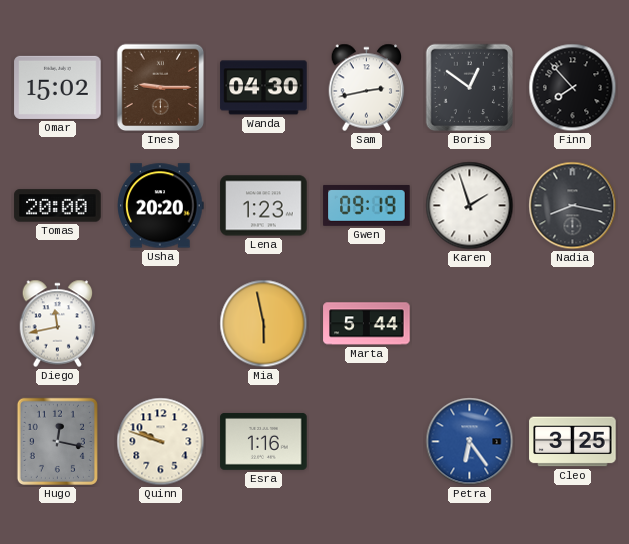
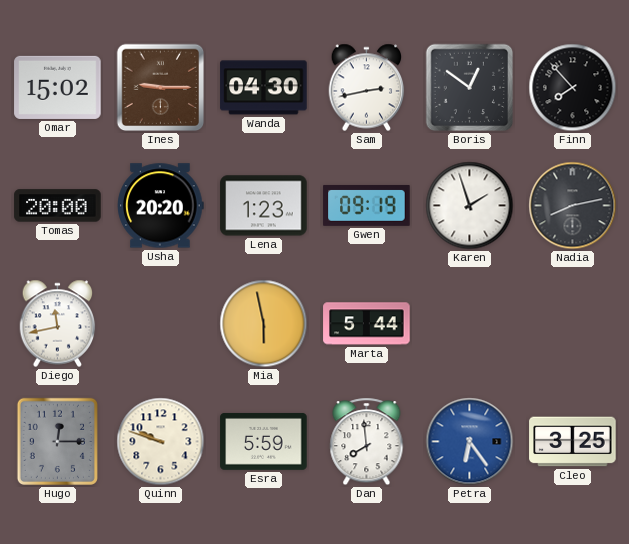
Nadia: 8:17 -> 8:13
Hugo: 12:17 -> 12:15
Esra: 1:16 -> 5:59
Dan: none -> 7:59
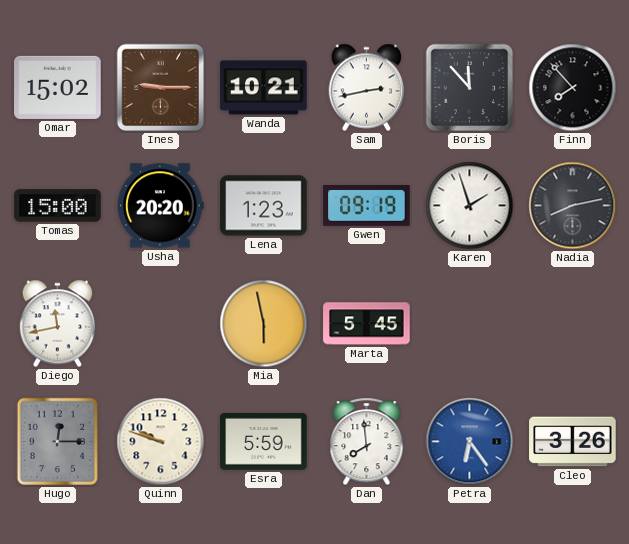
Wanda: 04:30 -> 10:21
Boris: 12:51 -> 11:53
Tomas: 20:00 -> 15:00
Marta: 5:44 -> 5:45
Cleo: 3:25 -> 3:26
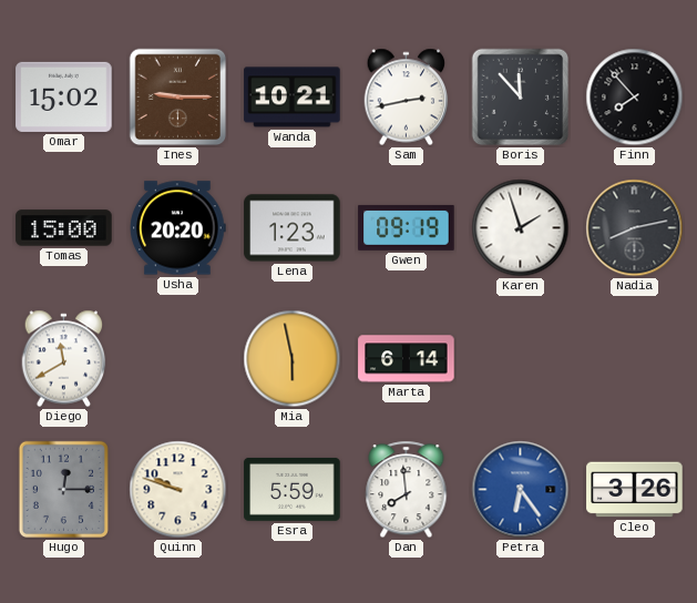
Diego: 11:43 -> 11:40
Marta: 5:45 -> 6:14
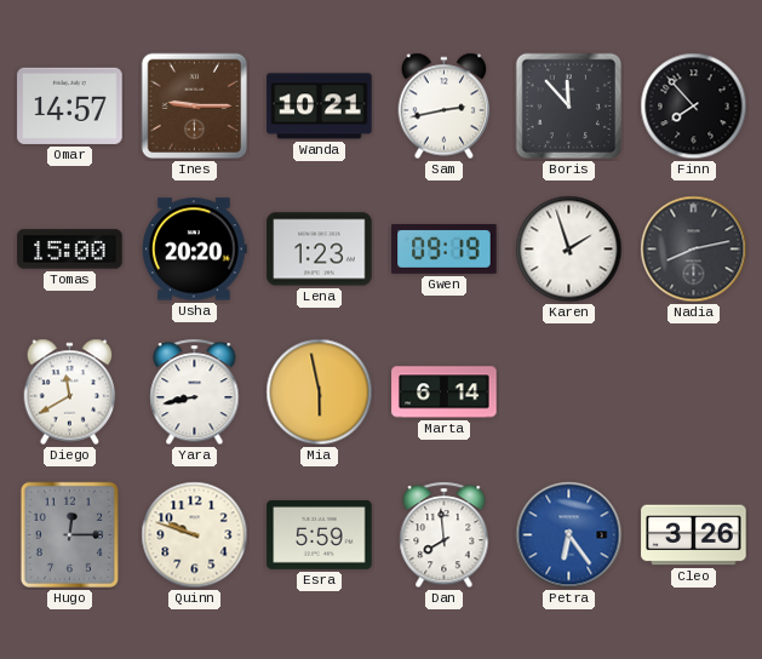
Omar: 15:02 -> 14:57
Yara: none -> 8:43
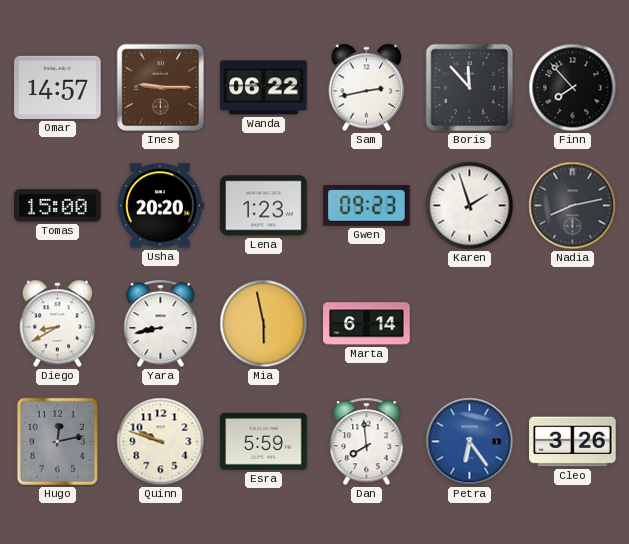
Wanda: 10:21 -> 06:22
Gwen: 09:19 -> 09:23
Diego: 11:40 -> 8:40
Hugo: 12:15 -> 12:13
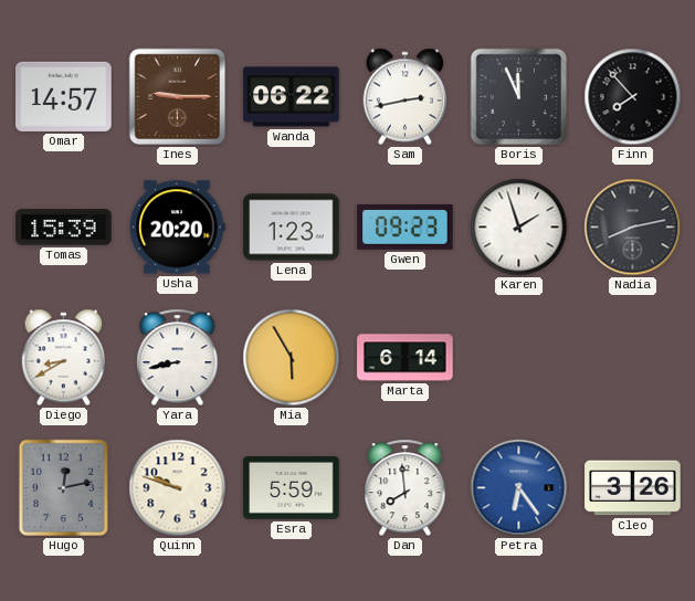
Boris: 11:53 -> 11:56
Tomas: 15:00 -> 15:39
Mia: 5:58 -> 5:55
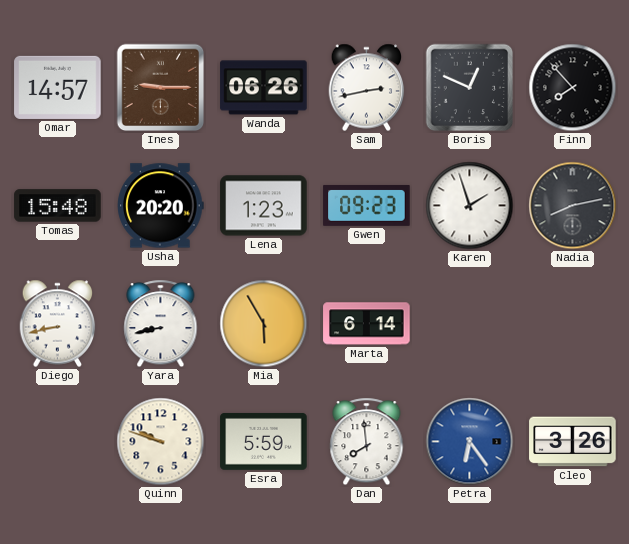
Wanda: 06:22 -> 06:26
Boris: 11:56 -> 12:49
Tomas: 15:39 -> 15:48
Diego: 8:40 -> 8:43
Hugo: 12:13 -> none
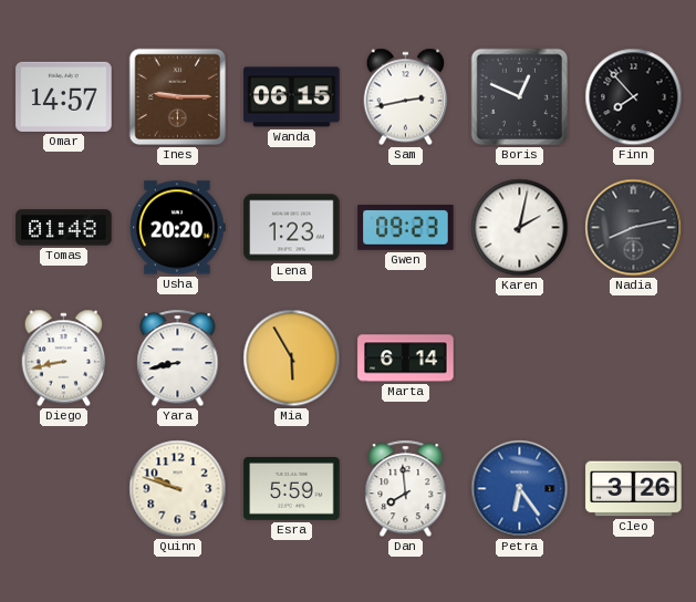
Wanda: 06:26 -> 06:15
Tomas: 15:48 -> 01:48
Karen: 1:57 -> 2:02
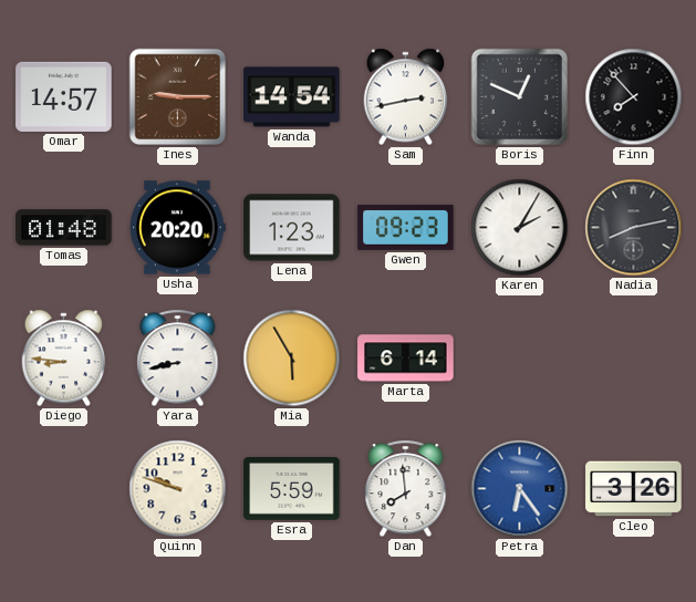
Wanda: 06:15 -> 14:54
Karen: 2:02 -> 2:05
Diego: 8:43 -> 8:46
